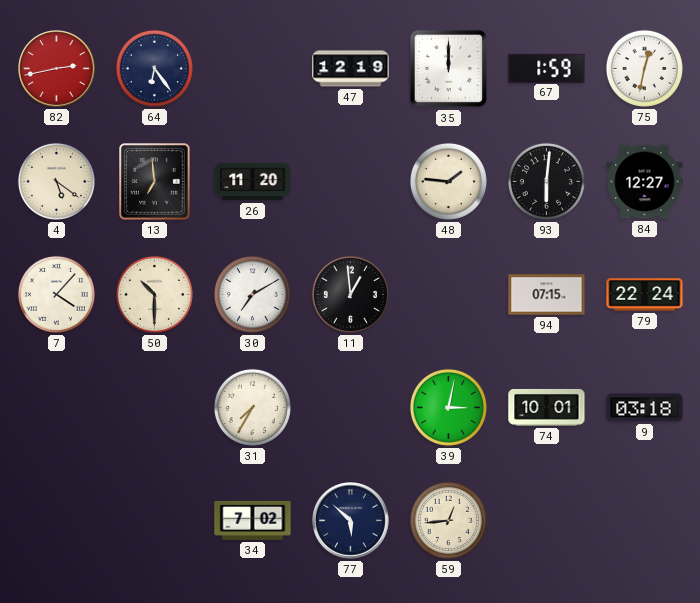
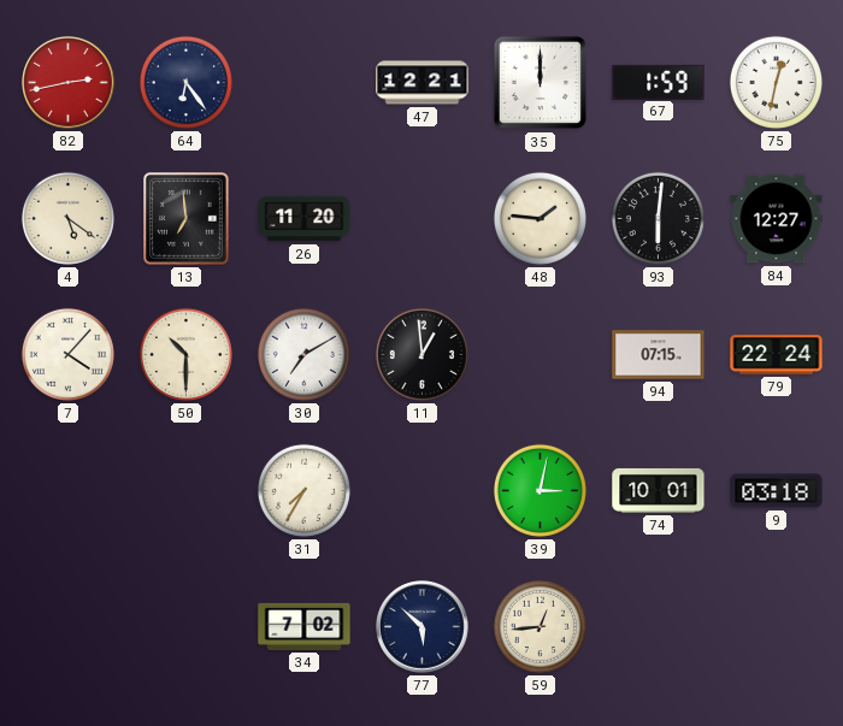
47: 12:19 -> 12:21
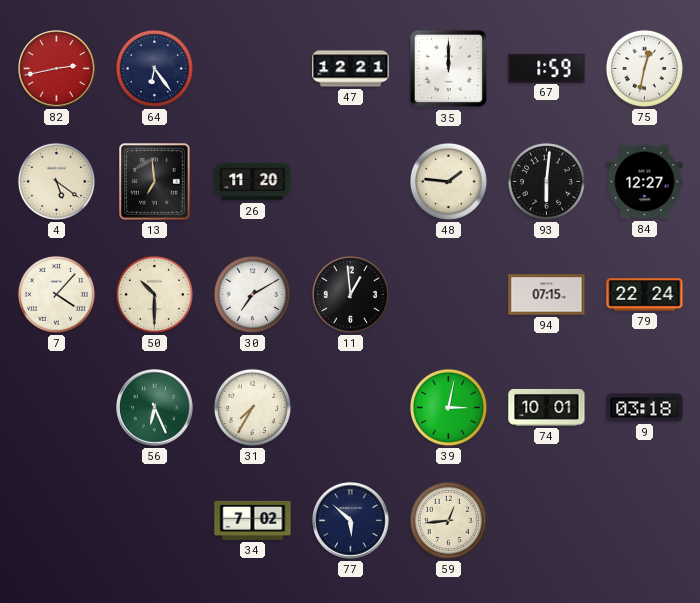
56: none -> 6:26
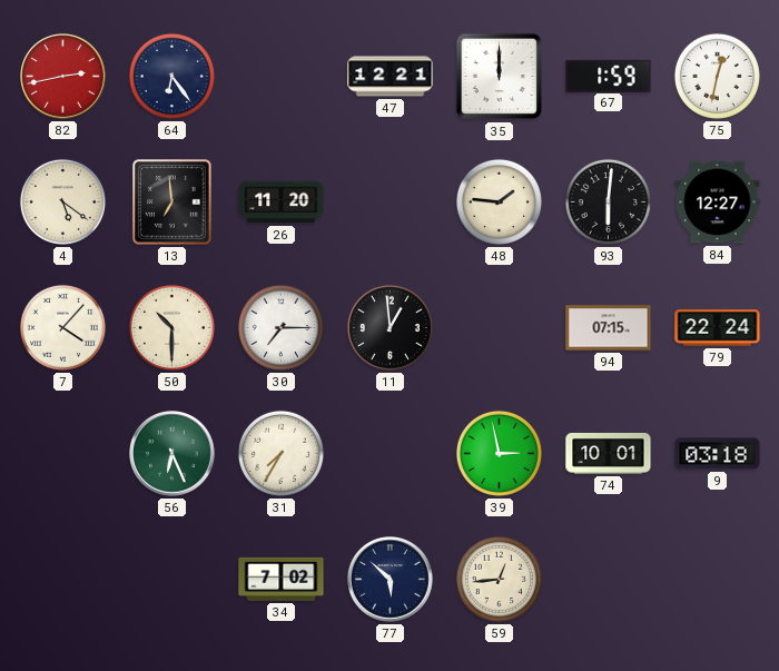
30: 7:10 -> 7:15
39: 3:02 -> 2:58
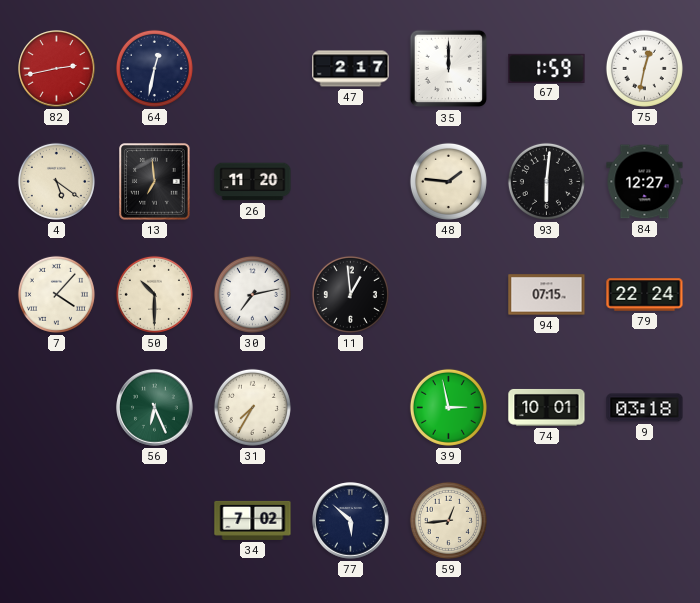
64: 6:24 -> 12:32
47: 12:21 -> 2:17
30: 7:15 -> 7:13
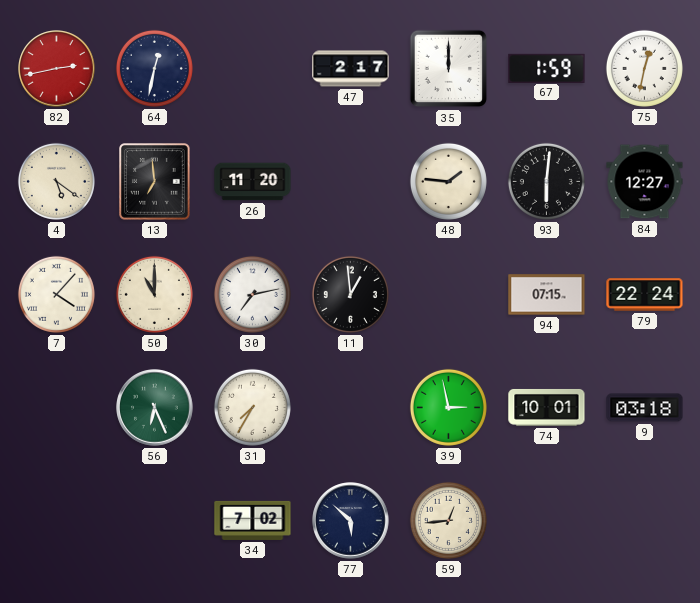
50: 10:30 -> 11:00
